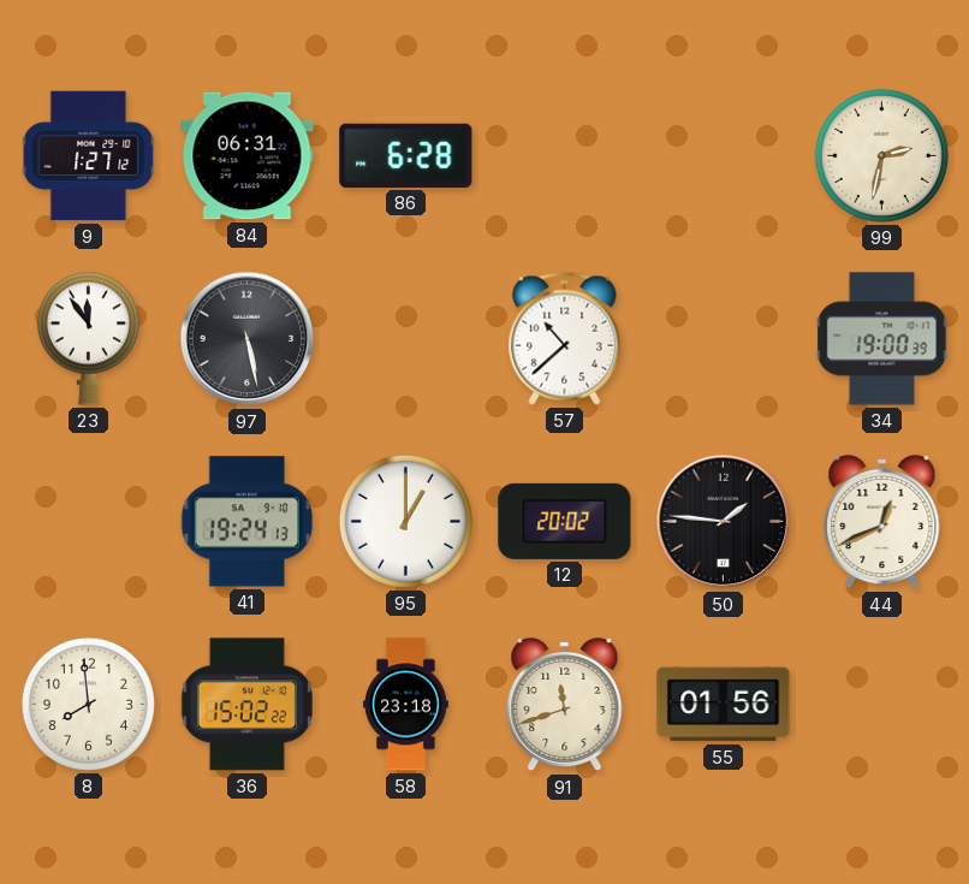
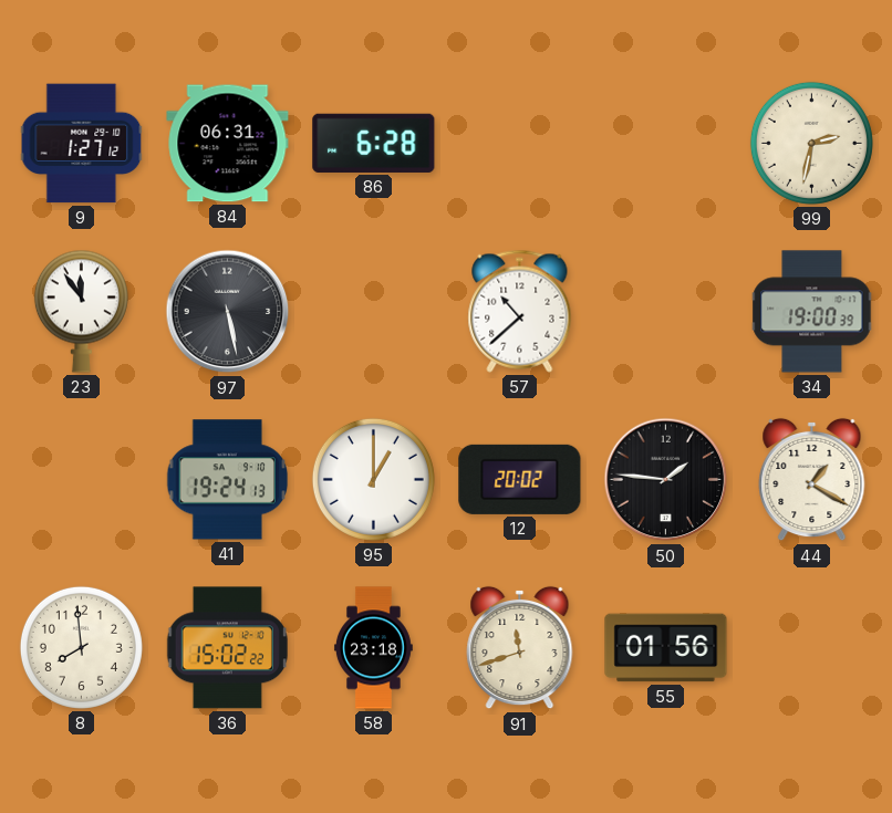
44: 12:41 -> 1:20
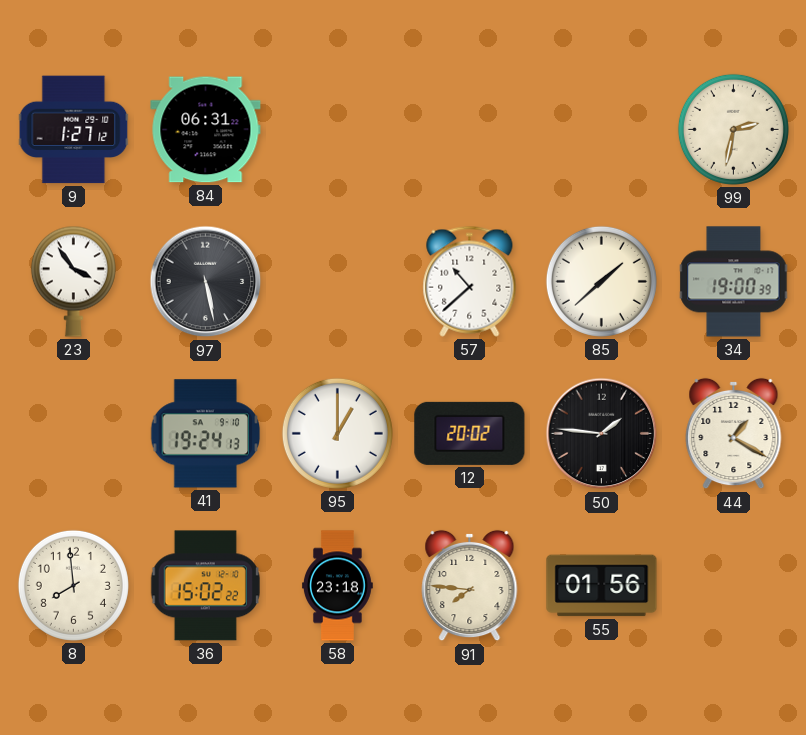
86: 6:28 -> none
23: 11:54 -> 3:54
85: none -> 1:38
91: 11:42 -> 7:46
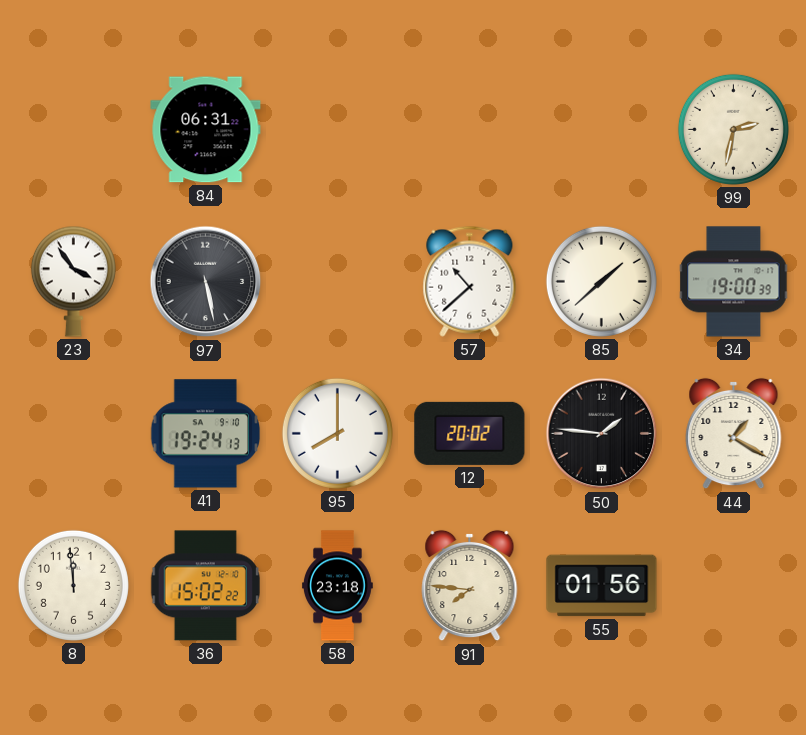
9: 1:27 -> none
95: 1:00 -> 8:00
8: 7:59 -> 11:59
